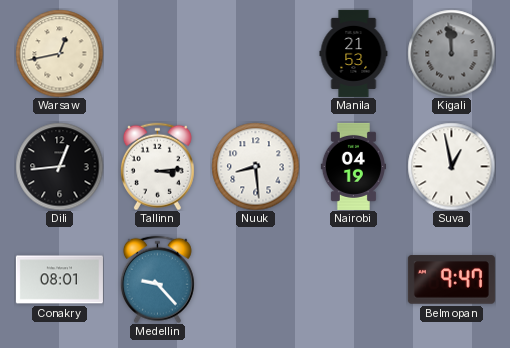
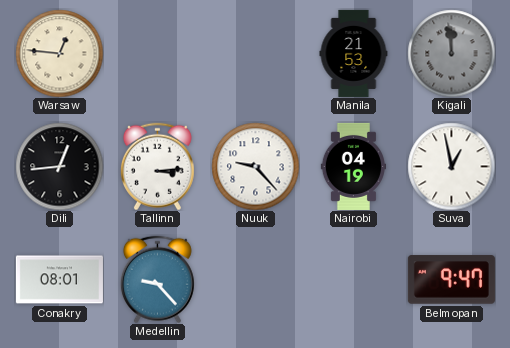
Warsaw: 12:43 -> 12:46
Nuuk: 8:29 -> 9:23
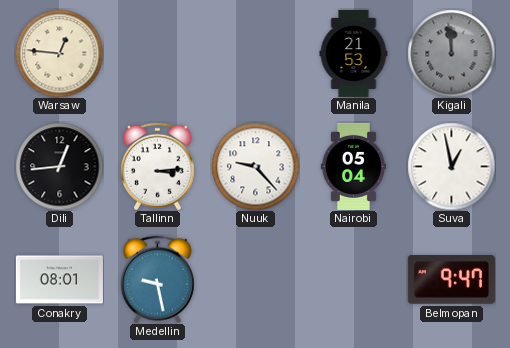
Nairobi: 04:19 -> 05:04
Medellin: 9:23 -> 9:28
